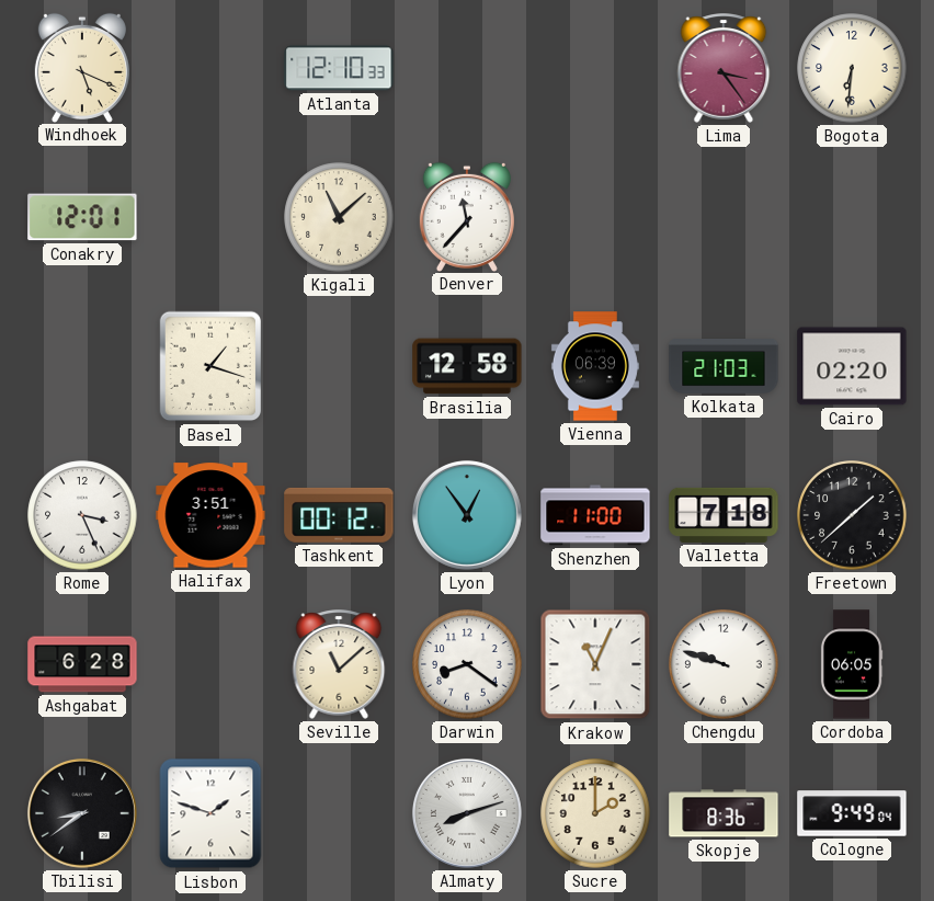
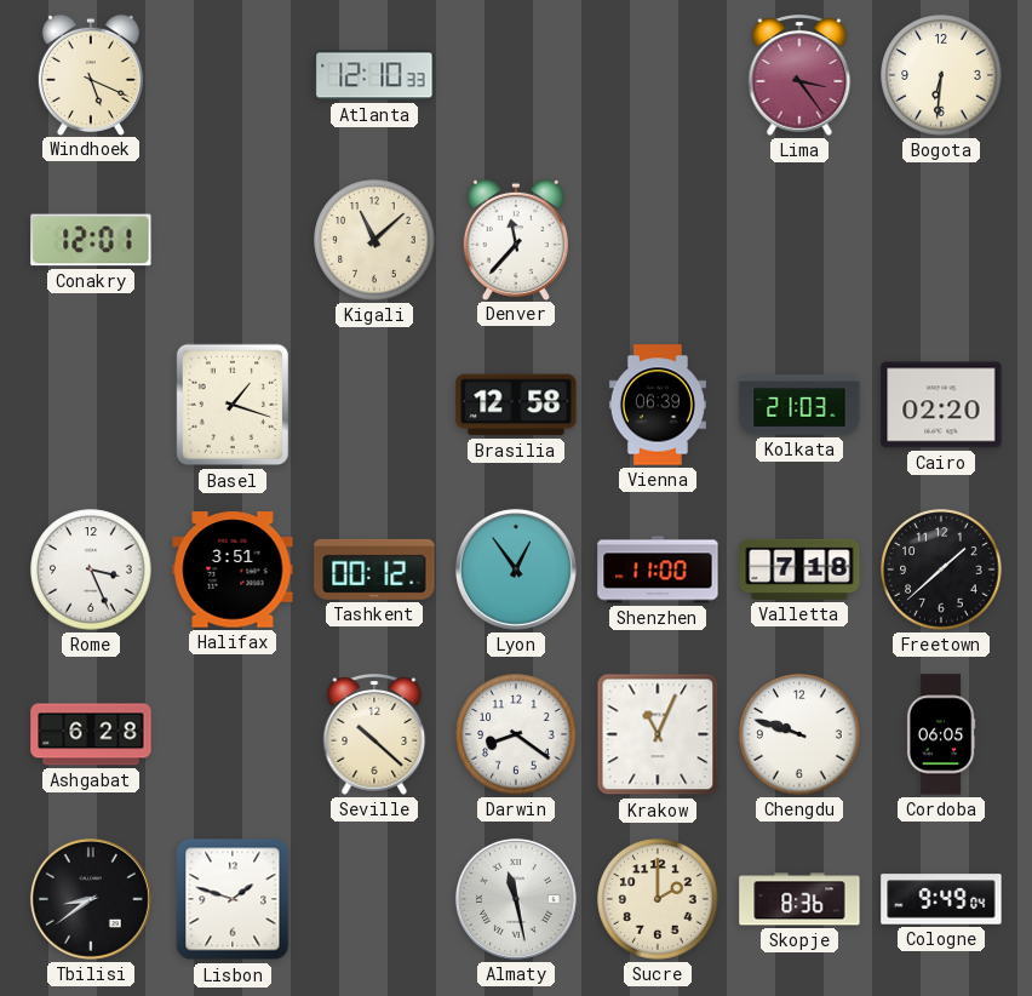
Seville: 11:08 -> 10:22
Almaty: 8:12 -> 11:28
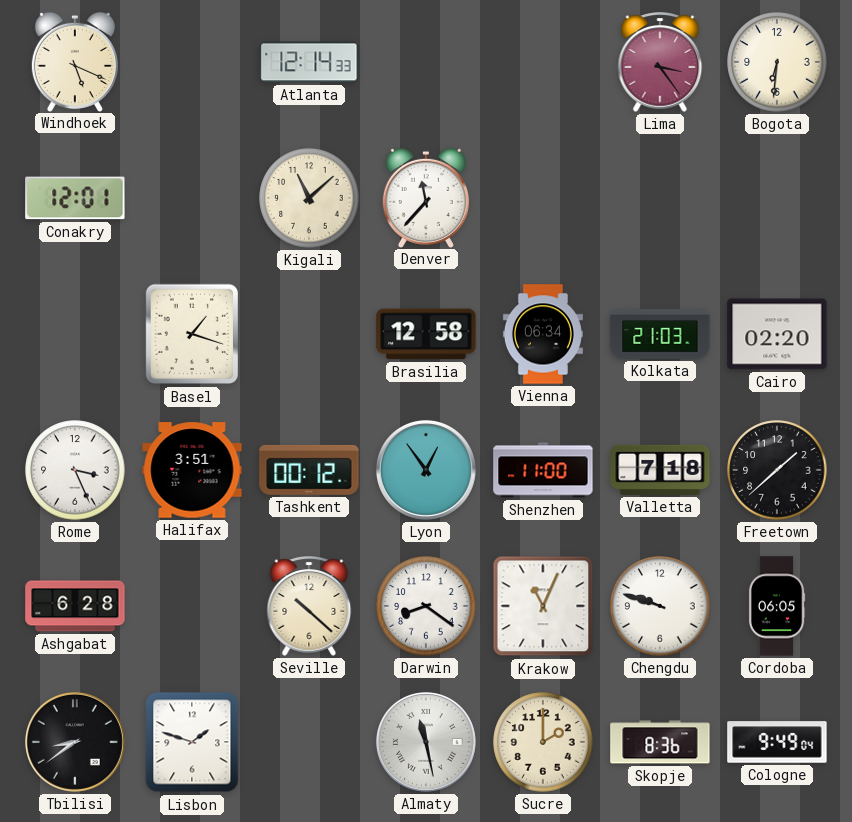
Atlanta: 12:10 -> 12:14
Vienna: 06:39 -> 06:34
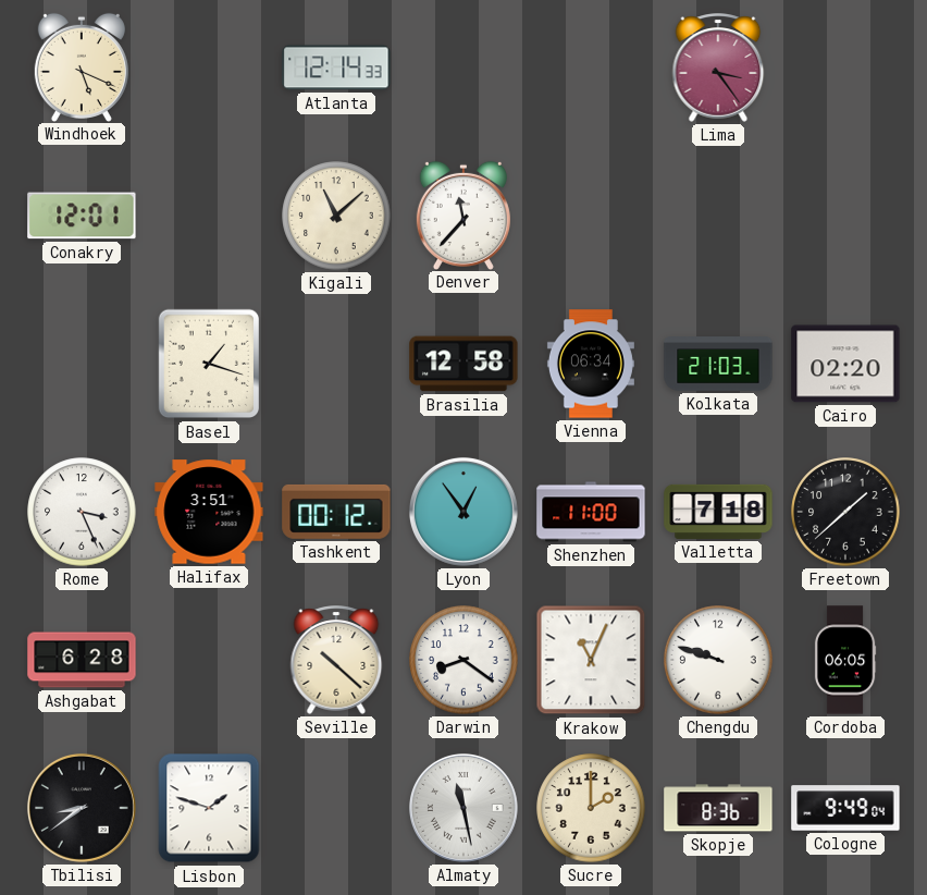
Bogota: 6:31 -> none
